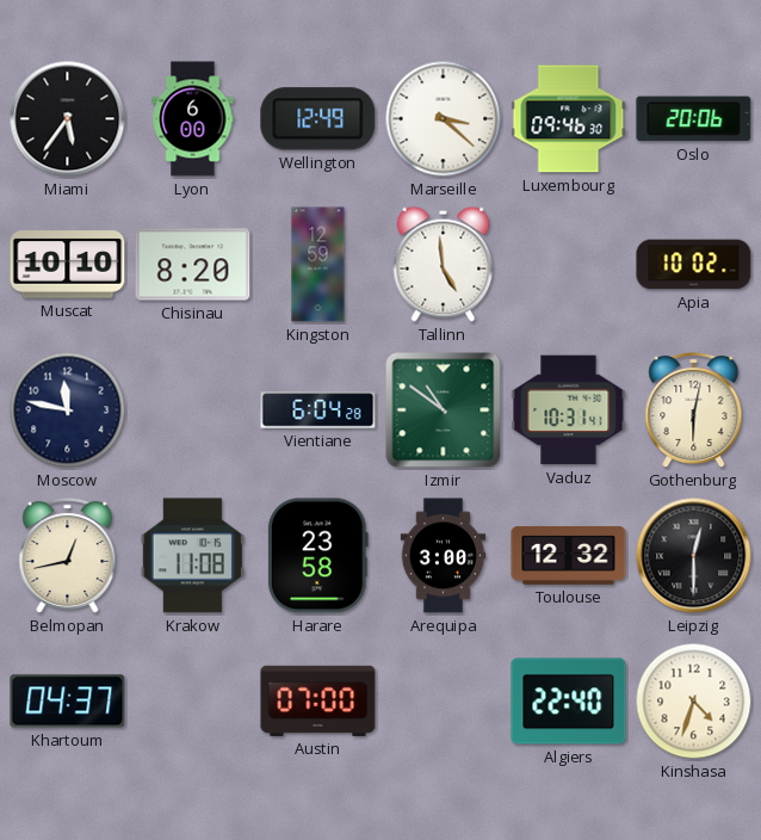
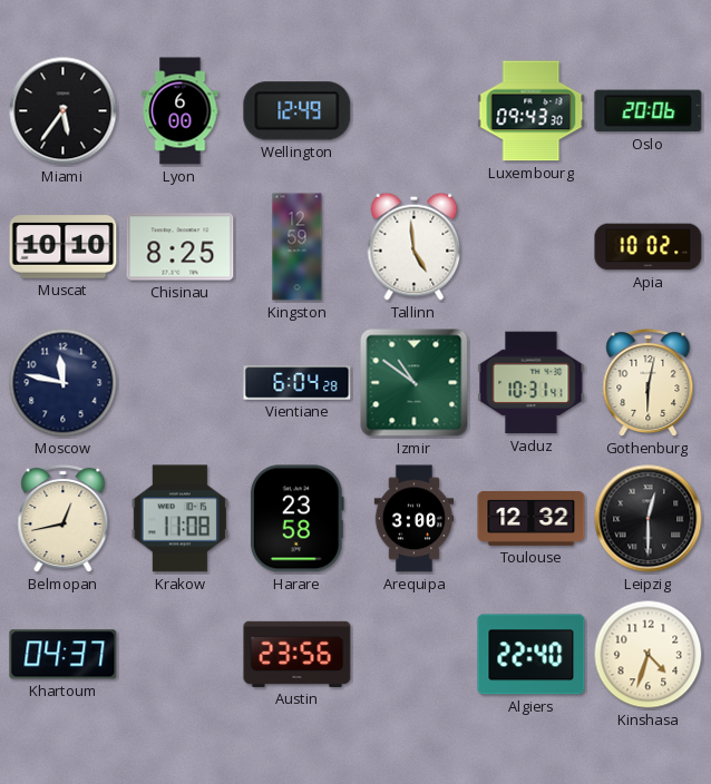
Marseille: 3:22 -> none
Luxembourg: 09:46 -> 09:43
Chisinau: 8:20 -> 8:25
Austin: 07:00 -> 23:56
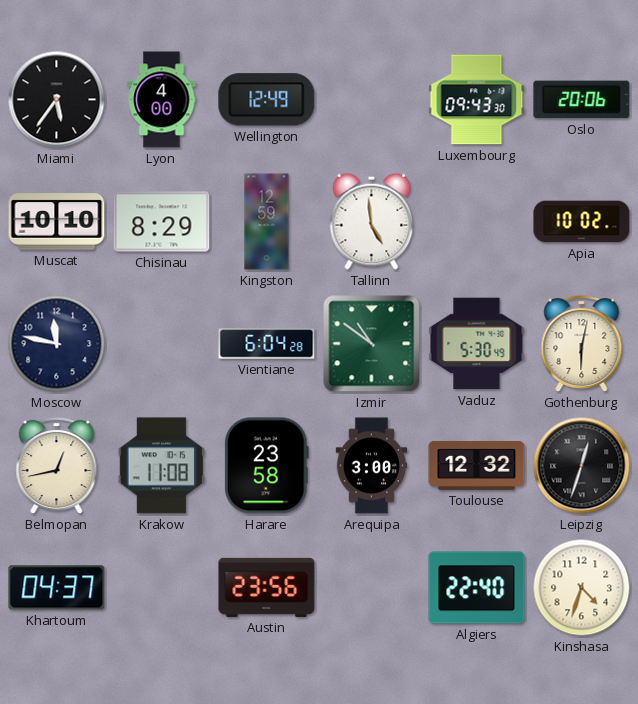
Lyon: 6:00 -> 4:00
Chisinau: 8:25 -> 8:29
Vaduz: 10:31 -> 5:30
Leipzig: 12:30 -> 12:33
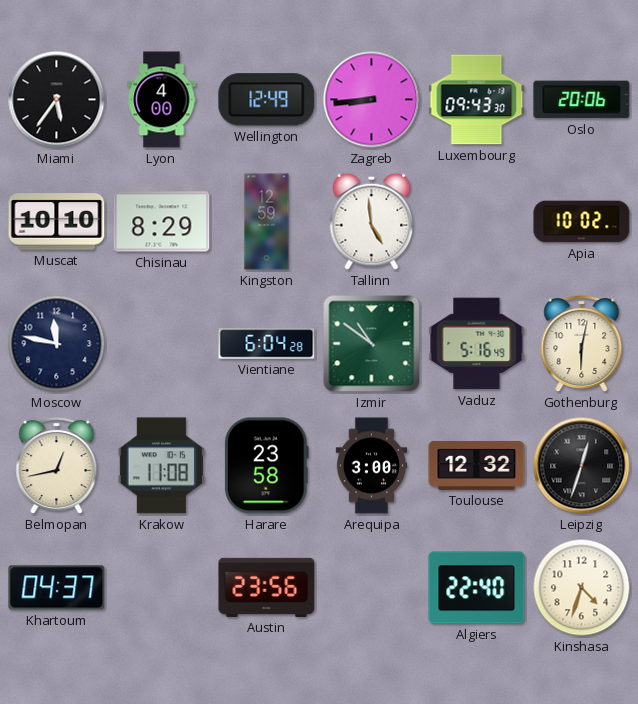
Zagreb: none -> 8:44
Vaduz: 5:30 -> 5:16
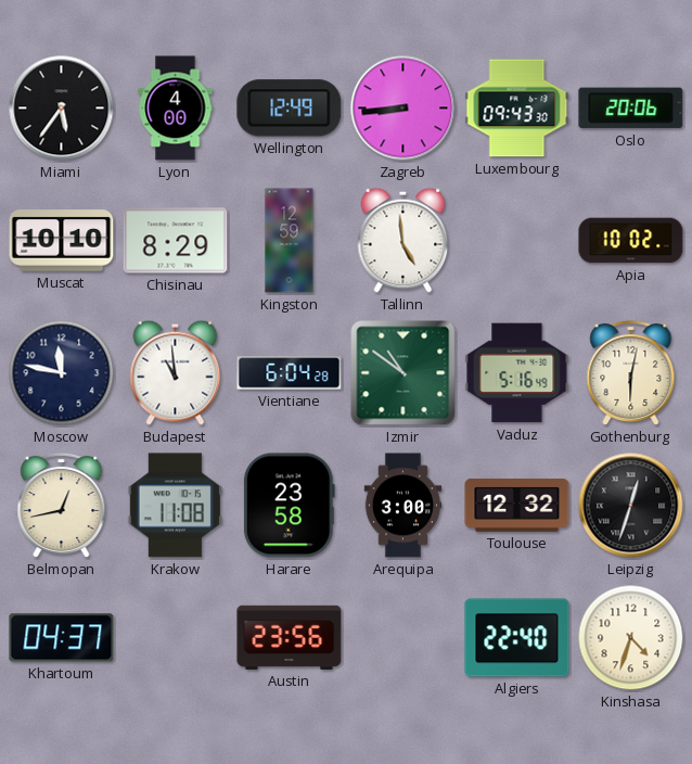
Budapest: none -> 10:59
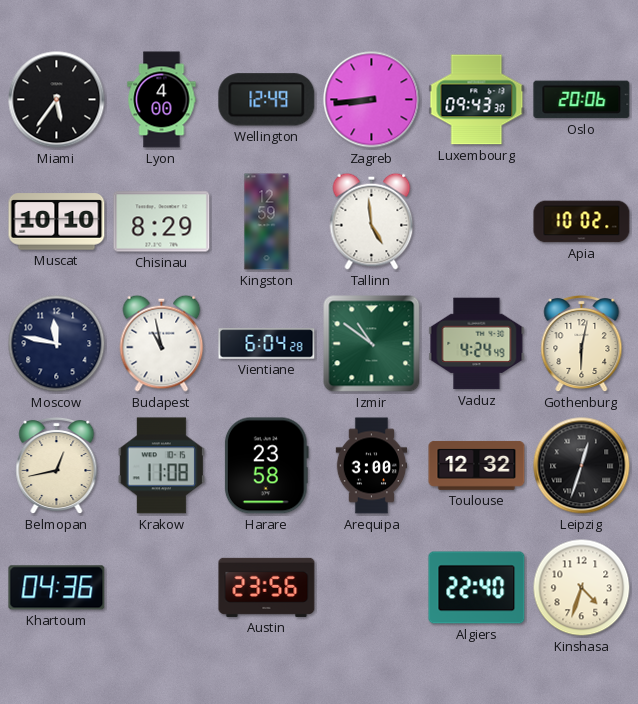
Budapest: 10:59 -> 10:58
Vaduz: 5:16 -> 4:24
Khartoum: 04:37 -> 04:36
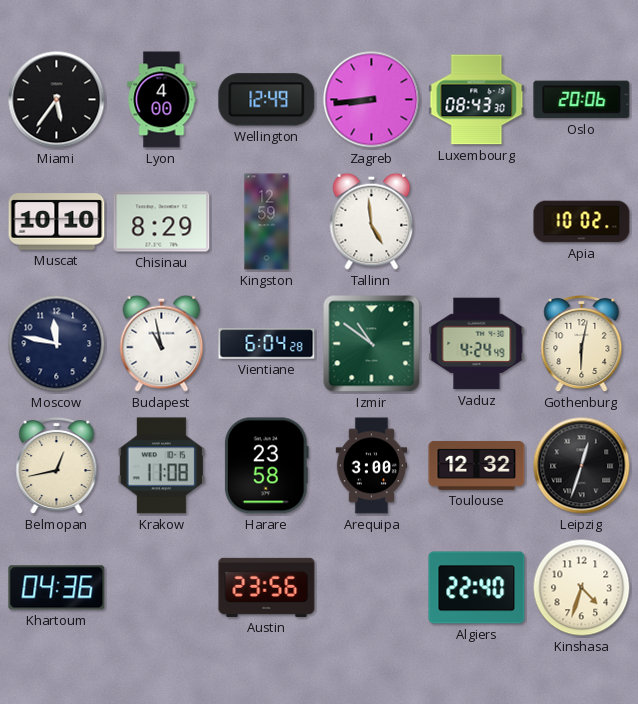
Luxembourg: 09:43 -> 08:43
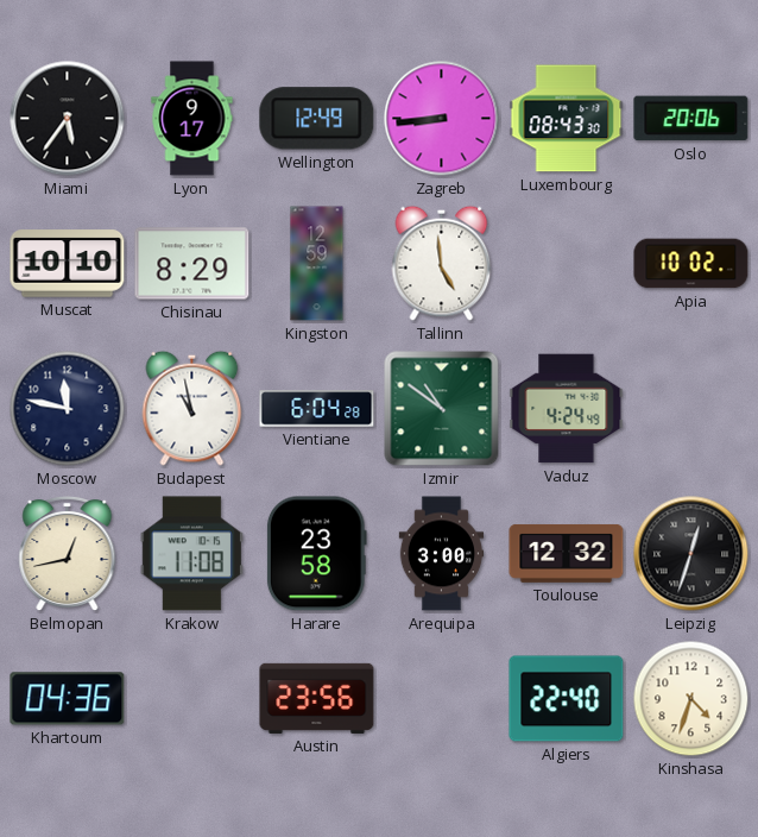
Lyon: 4:00 -> 9:17
Gothenburg: 6:02 -> none
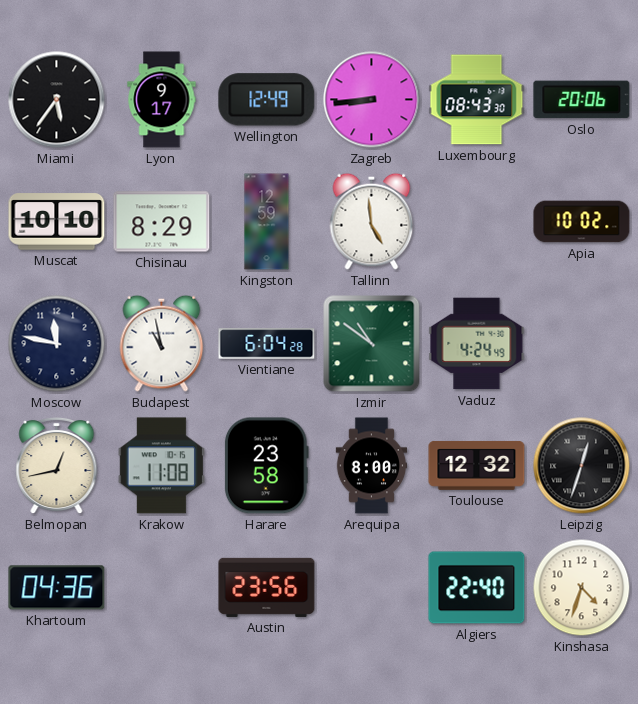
Arequipa: 3:00 -> 8:00
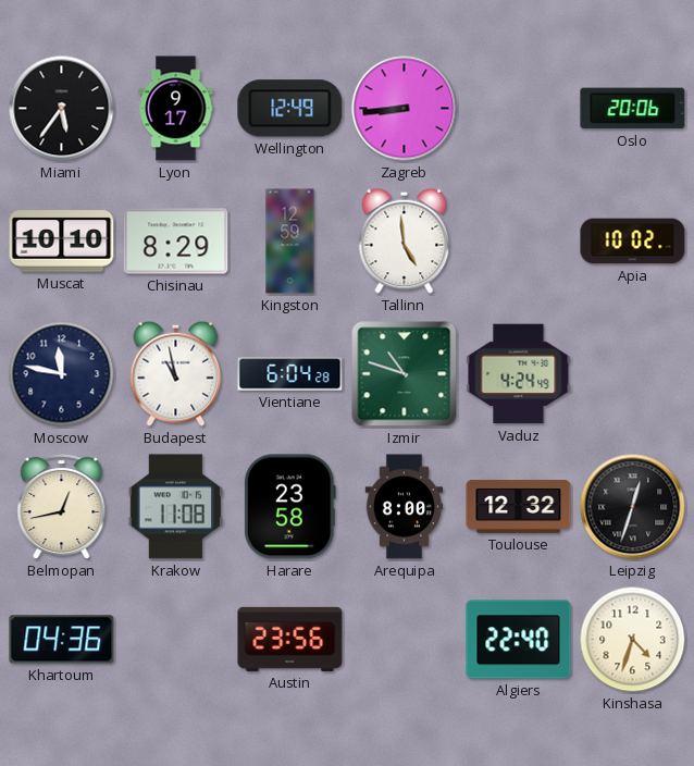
Luxembourg: 08:43 -> none
Izmir: 10:51 -> 10:48
